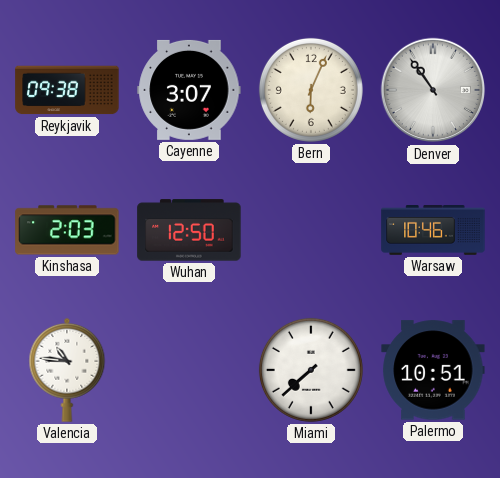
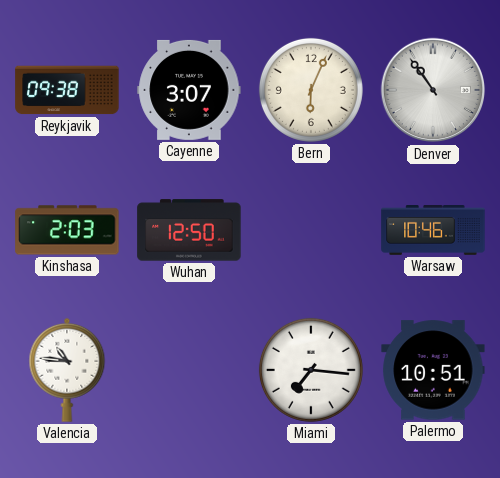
Miami: 7:38 -> 7:16
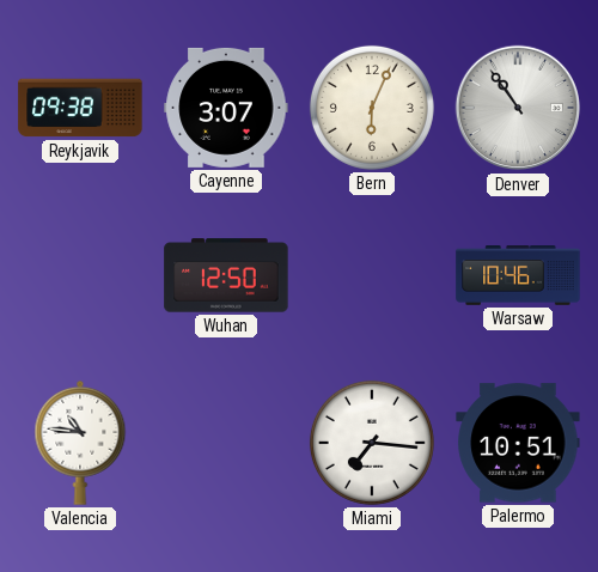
Kinshasa: 2:03 -> none
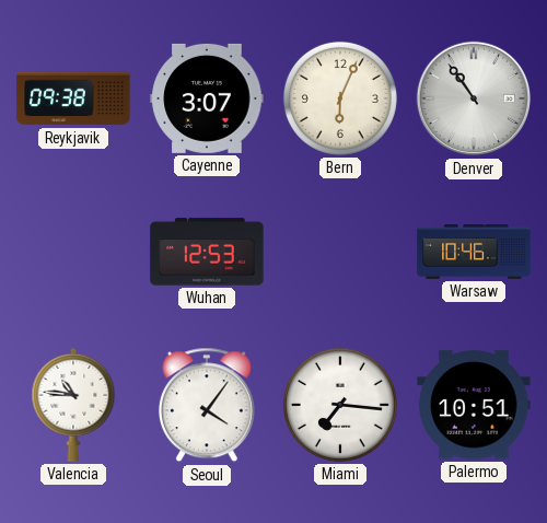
Wuhan: 12:50 -> 12:53
Seoul: none -> 4:06
